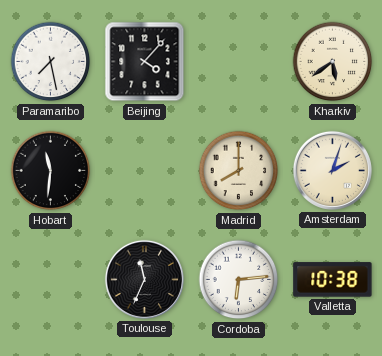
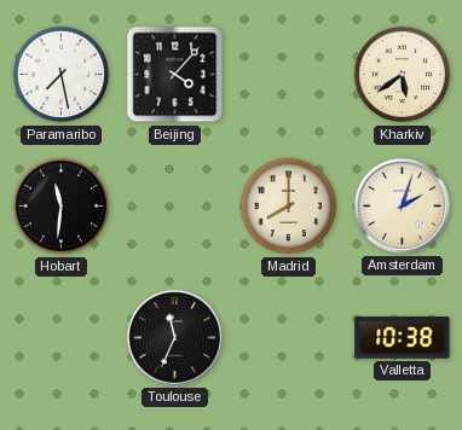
Cordoba: 6:14 -> none
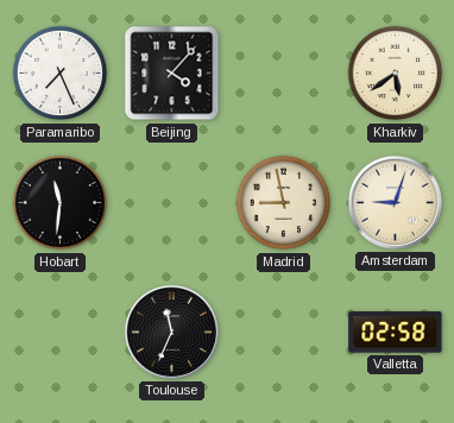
Paramaribo: 7:28 -> 7:26
Madrid: 8:00 -> 8:58
Amsterdam: 2:03 -> 9:03
Valletta: 10:38 -> 02:58
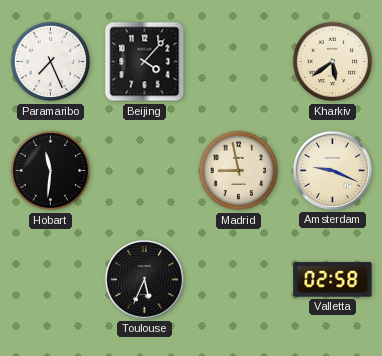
Amsterdam: 9:03 -> 9:19
Toulouse: 11:34 -> 5:34
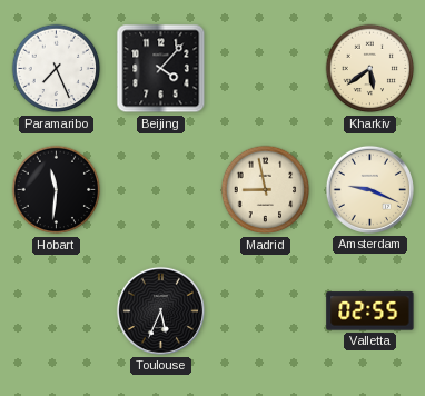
Valletta: 02:58 -> 02:55
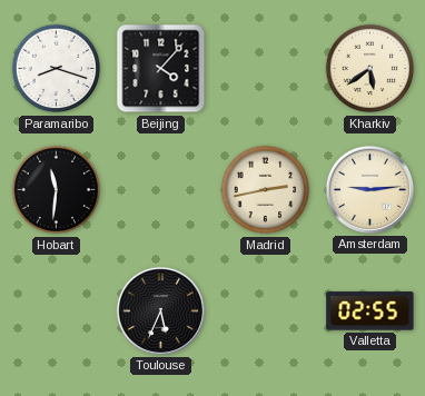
Paramaribo: 7:26 -> 8:18
Madrid: 8:58 -> 2:43
Amsterdam: 9:19 -> 9:14
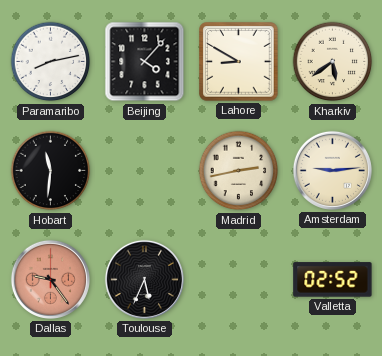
Paramaribo: 8:18 -> 8:13
Lahore: none -> 8:50
Dallas: none -> 9:24
Valletta: 02:55 -> 02:52
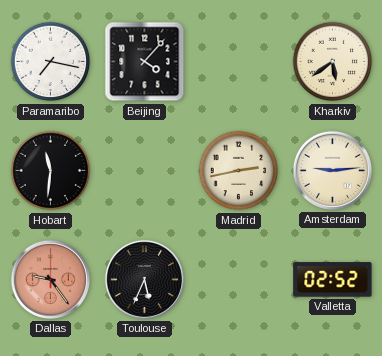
Paramaribo: 8:13 -> 7:17
Lahore: 8:50 -> none
